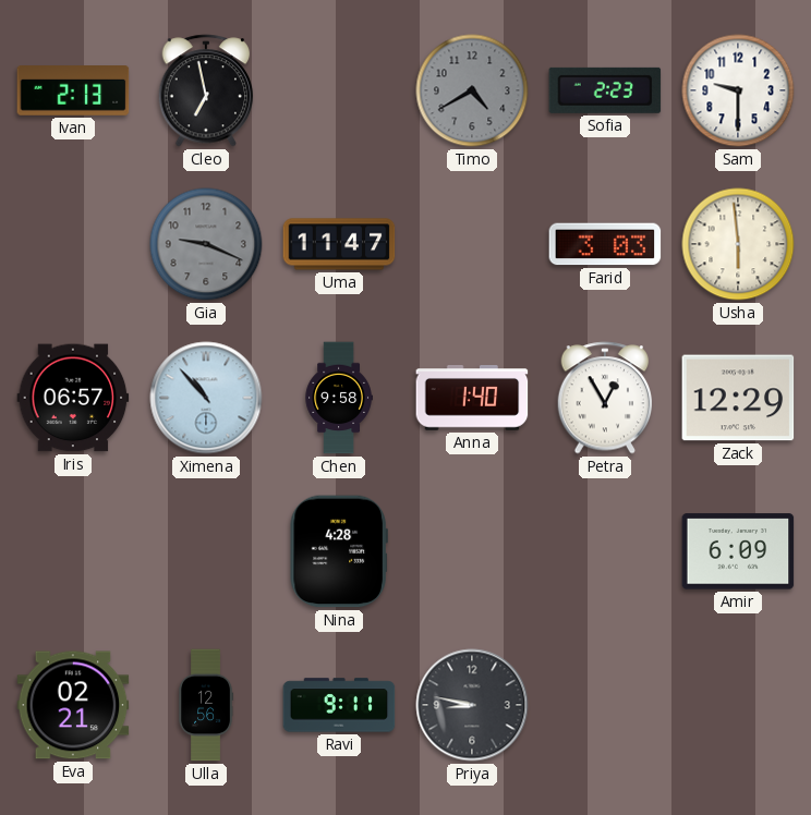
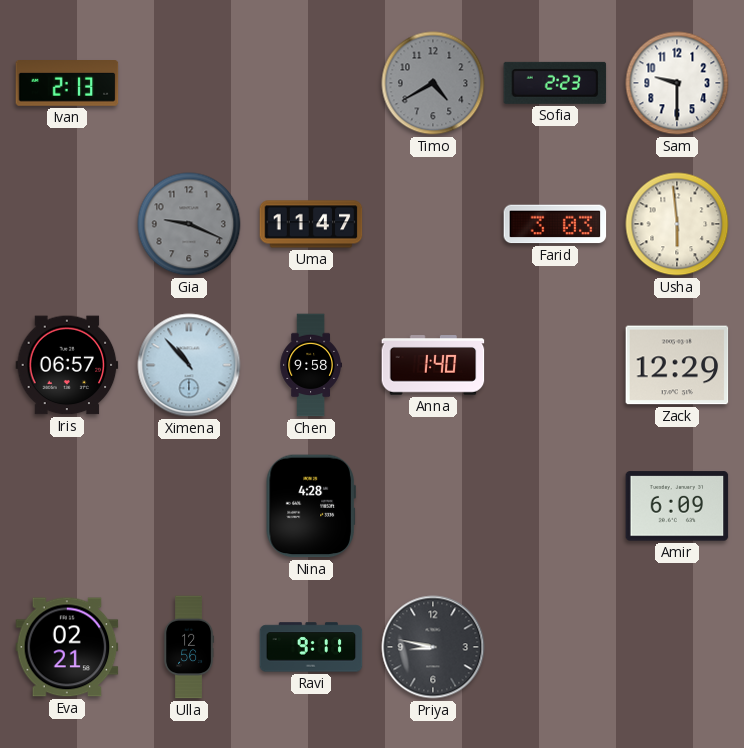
Cleo: 6:58 -> none
Petra: 12:55 -> none
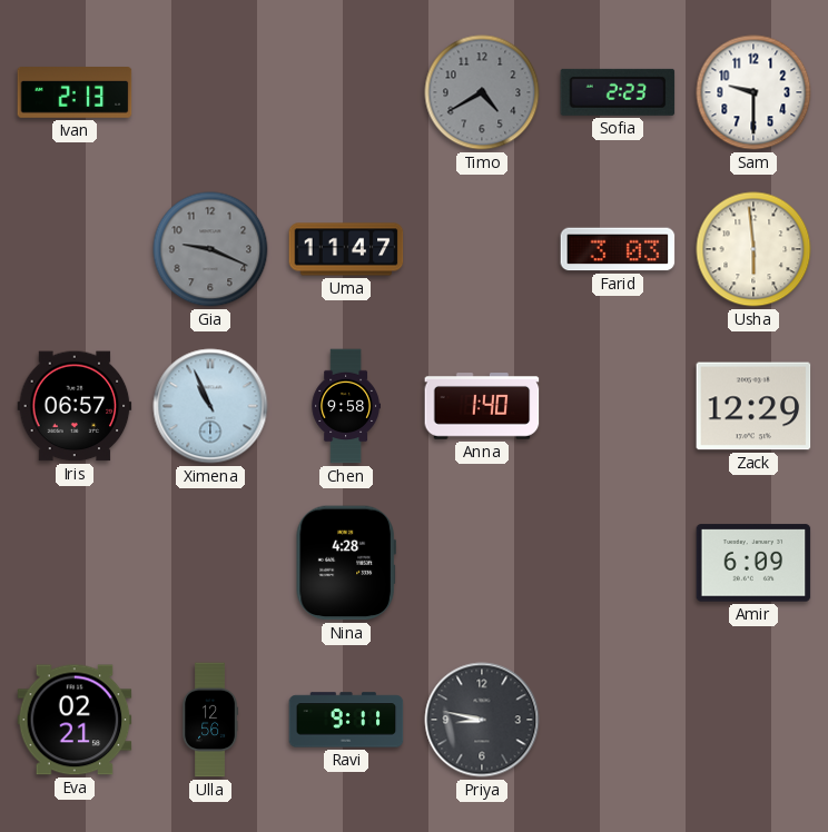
Ximena: 10:53 -> 10:56
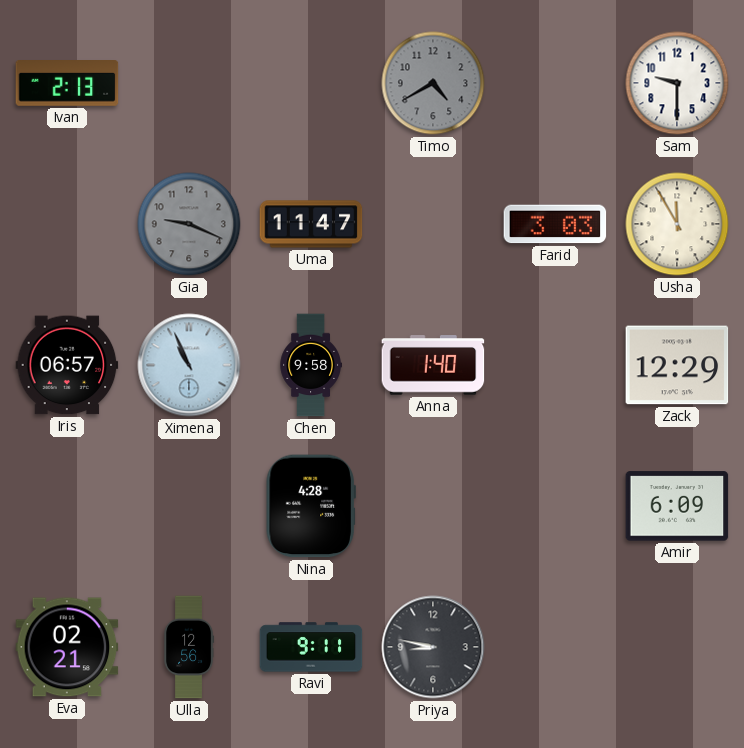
Sofia: 2:23 -> none
Usha: 5:59 -> 11:55
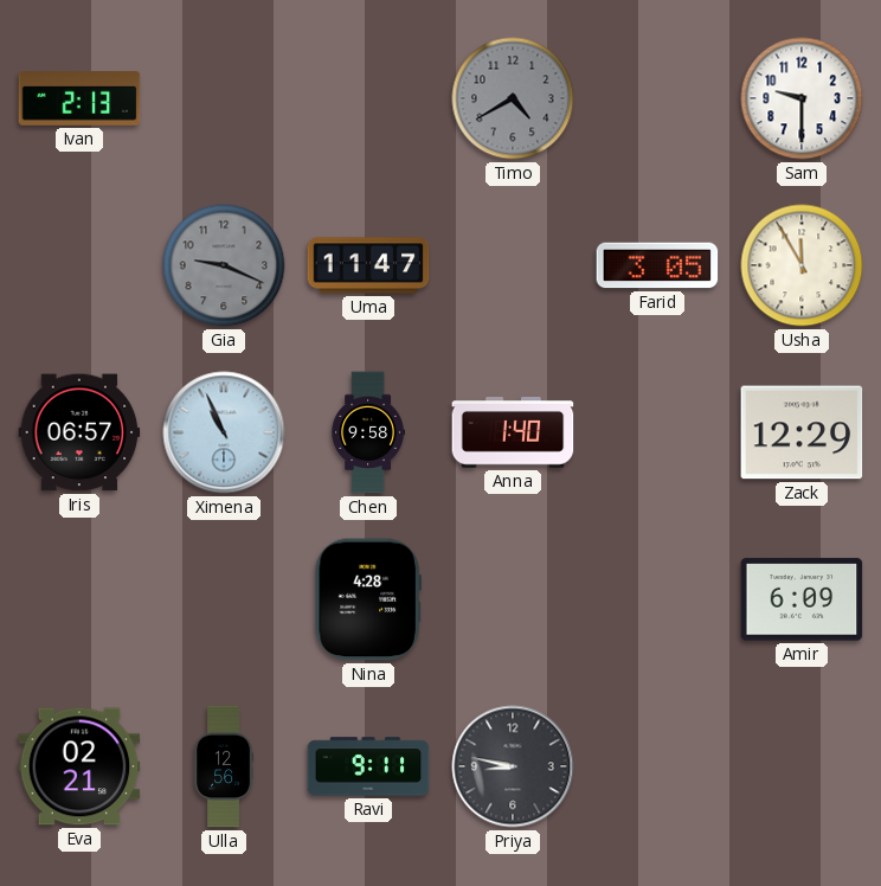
Farid: 3:03 -> 3:05
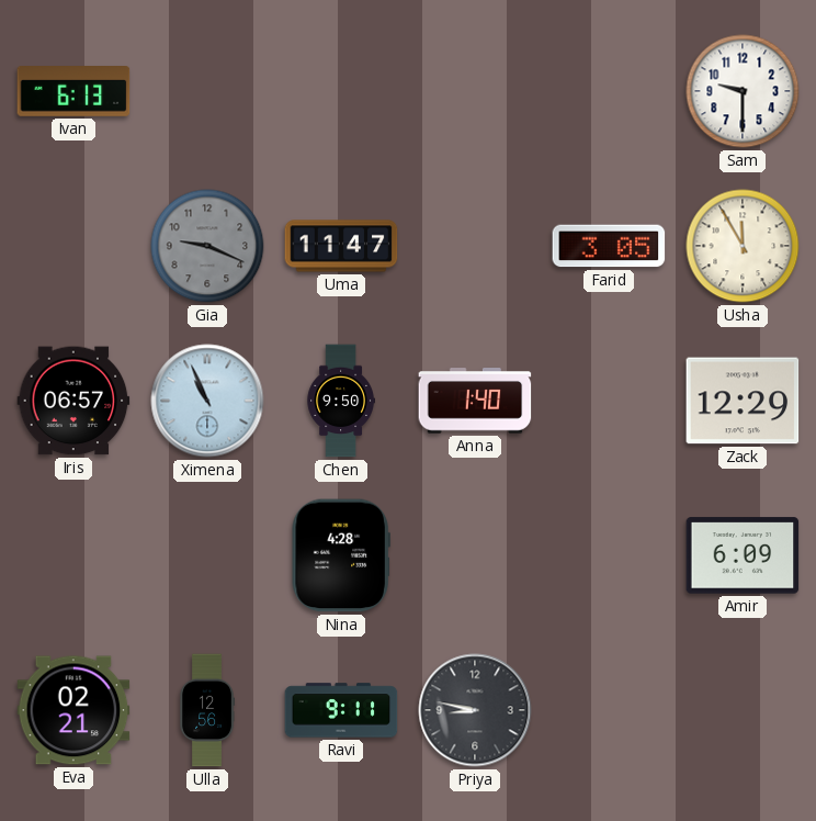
Ivan: 2:13 -> 6:13
Timo: 4:40 -> none
Chen: 9:58 -> 9:50
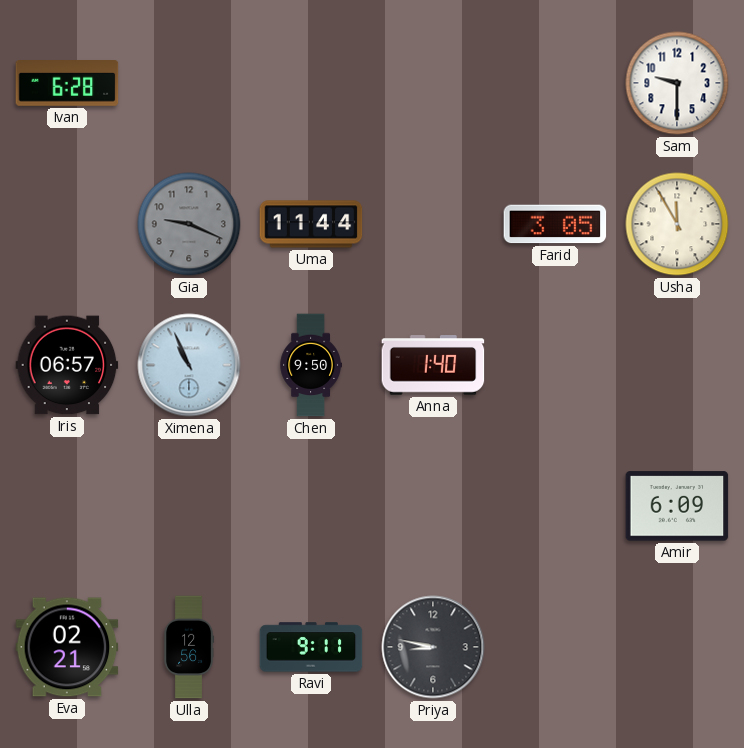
Ivan: 6:13 -> 6:28
Uma: 11:47 -> 11:44
Zack: 12:29 -> none
Nina: 4:28 -> none
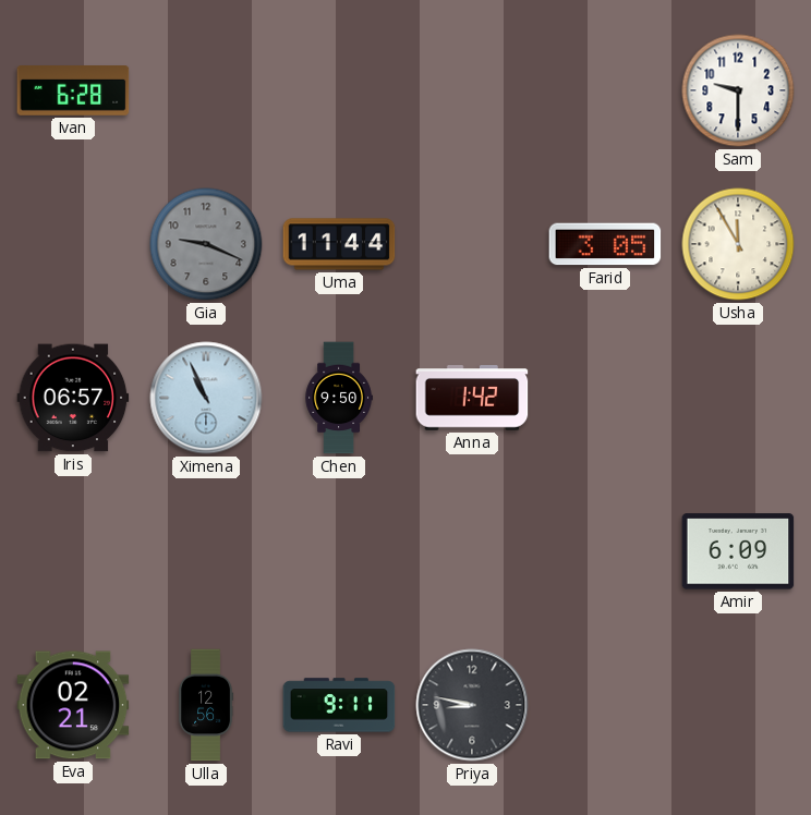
Anna: 1:40 -> 1:42
